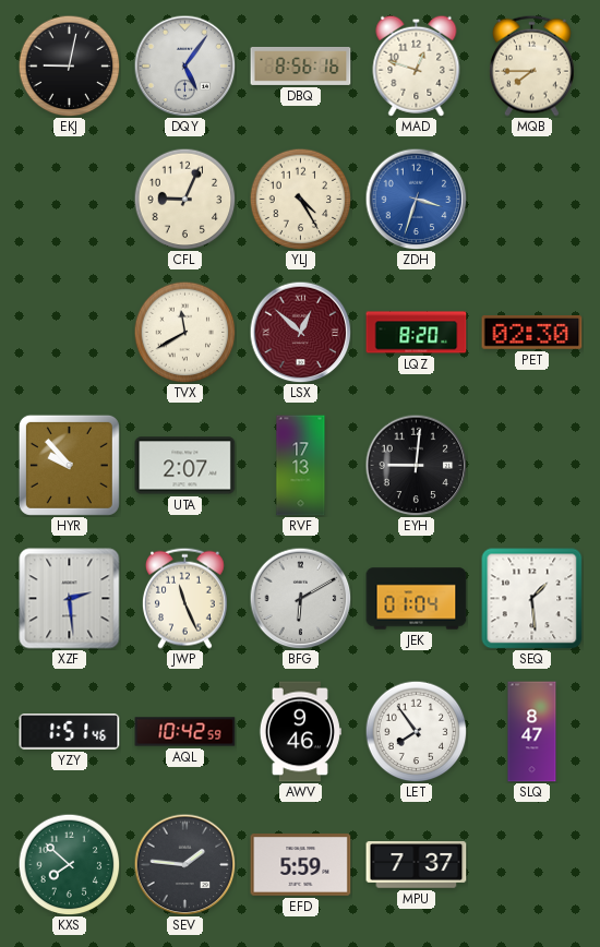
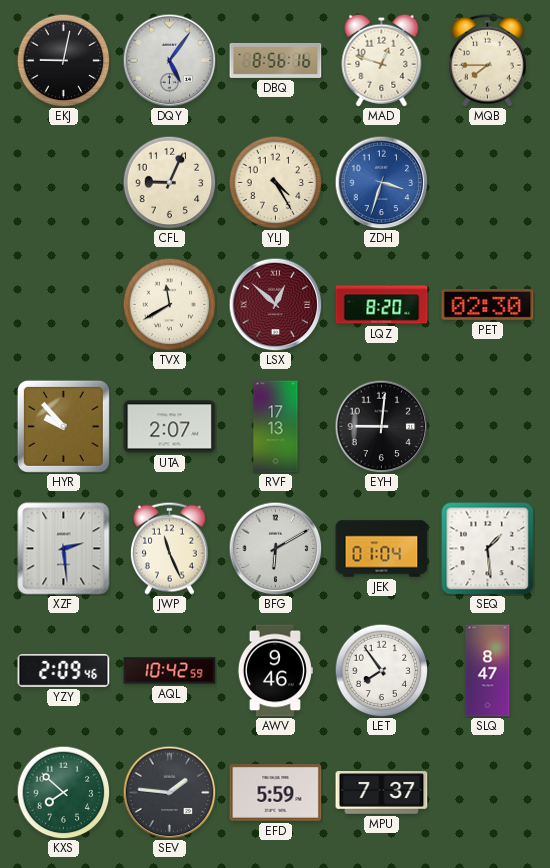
YZY: 1:51 -> 2:09
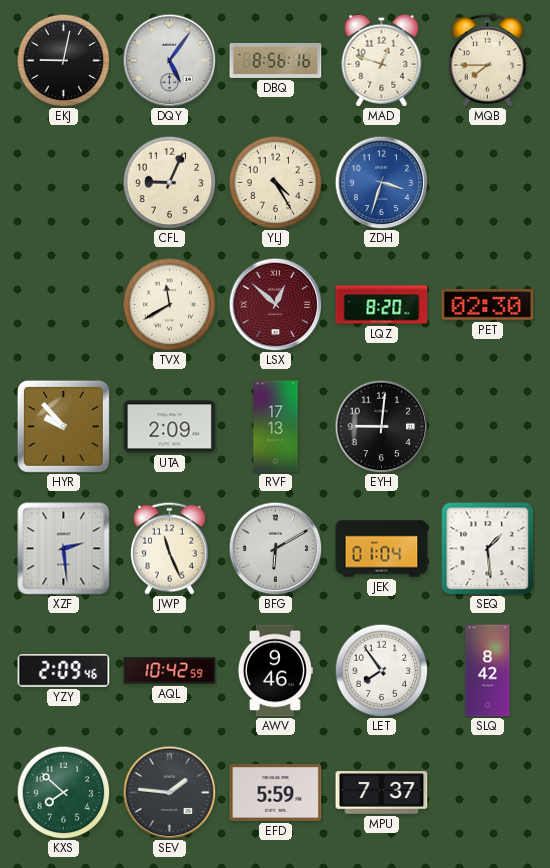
UTA: 2:07 -> 2:09
SLQ: 8:47 -> 8:42
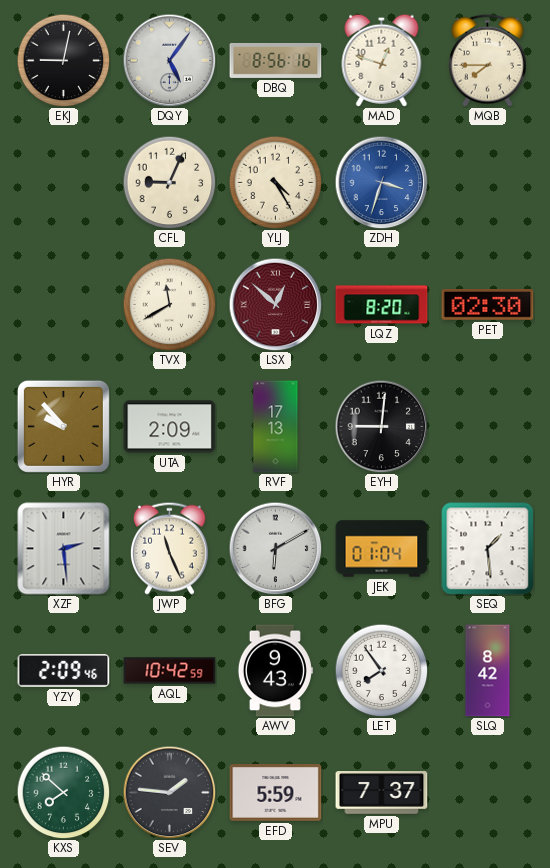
AWV: 9:46 -> 9:43
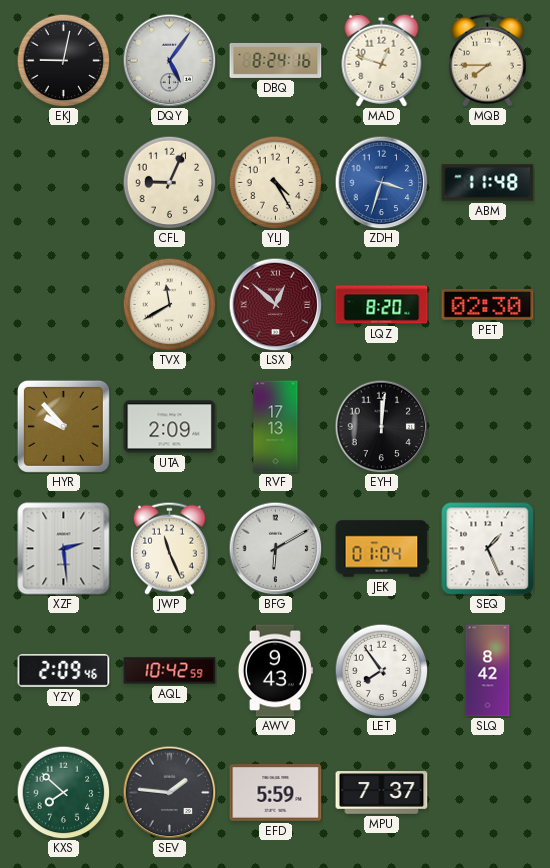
DBQ: 8:56 -> 8:24
ABM: none -> 11:48
EYH: 9:01 -> 12:01
SEQ: 1:29 -> 1:26
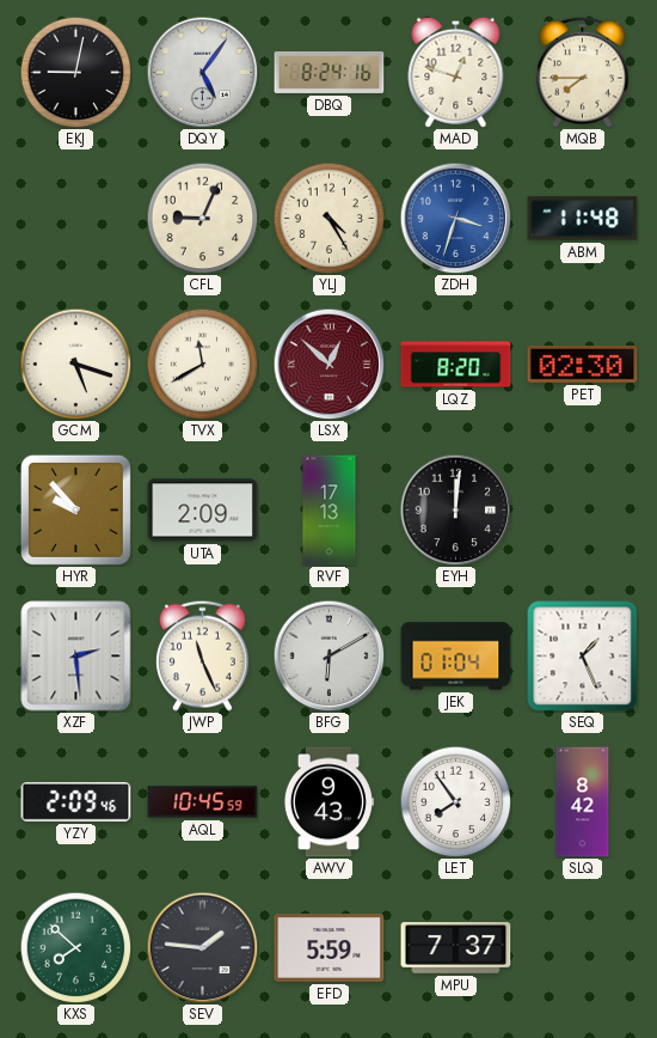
GCM: none -> 5:18
AQL: 10:42 -> 10:45
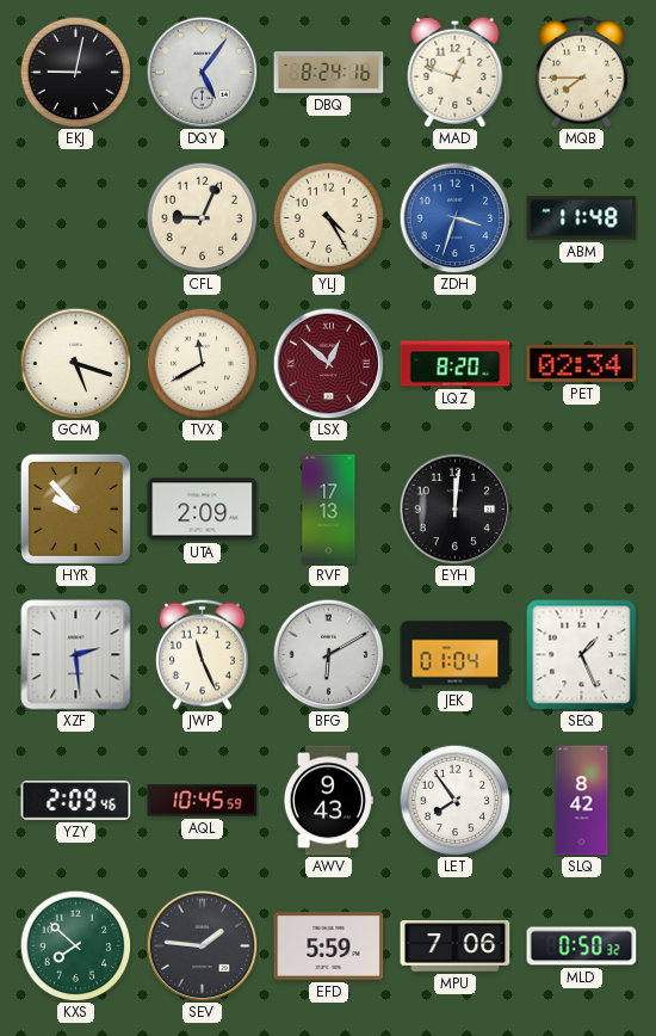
PET: 02:30 -> 02:34
MPU: 7:37 -> 7:06
MLD: none -> 0:50
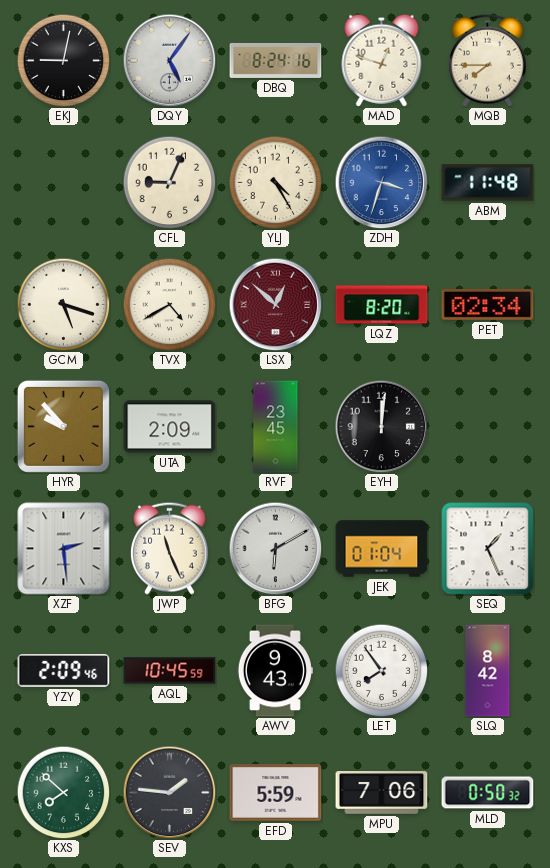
TVX: 11:40 -> 4:40
RVF: 17:13 -> 23:45
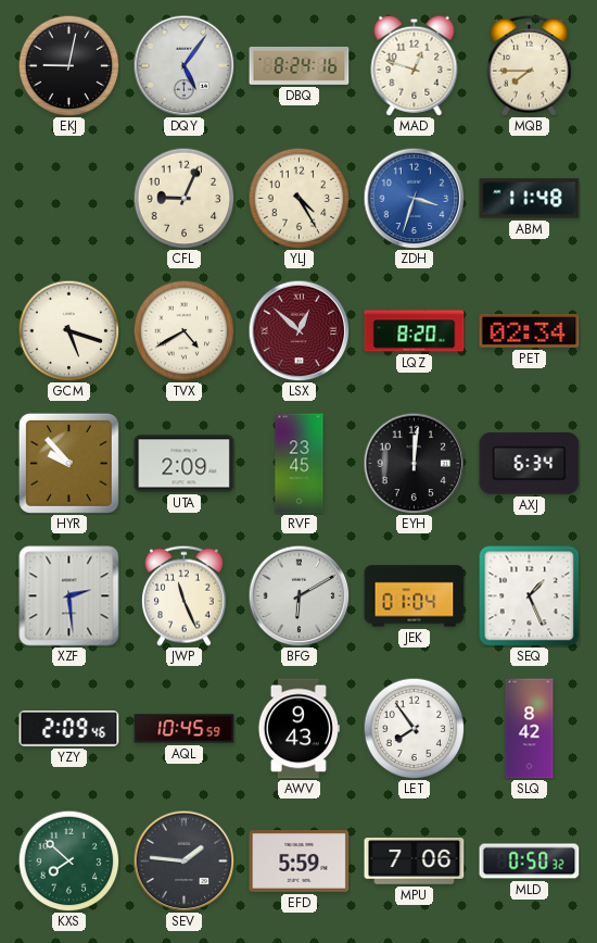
AXJ: none -> 6:34
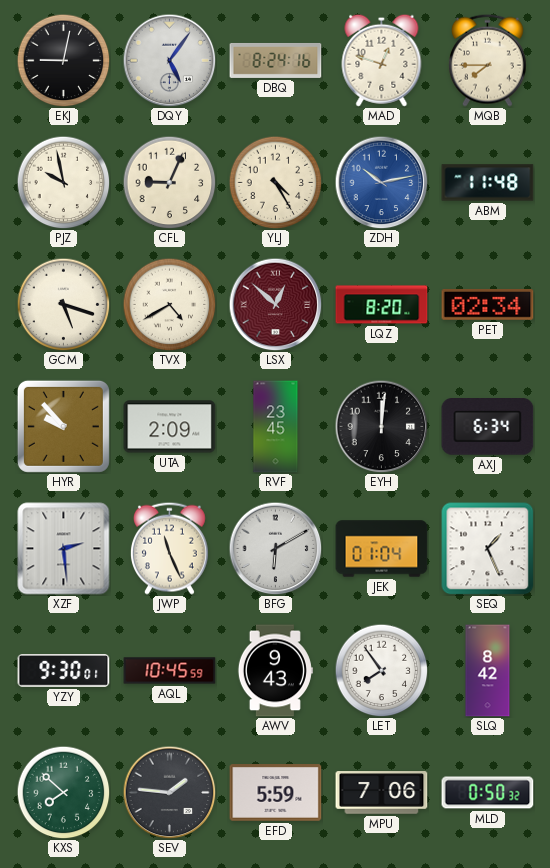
PJZ: none -> 9:58
ZDH: 3:33 -> 10:13
YZY: 2:09 -> 9:30
